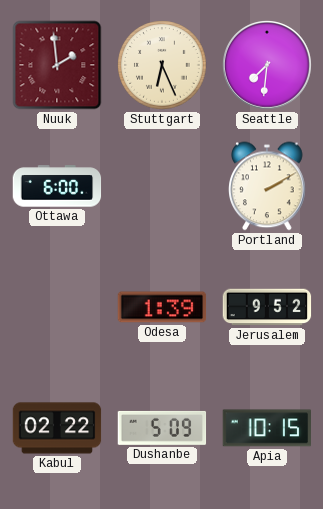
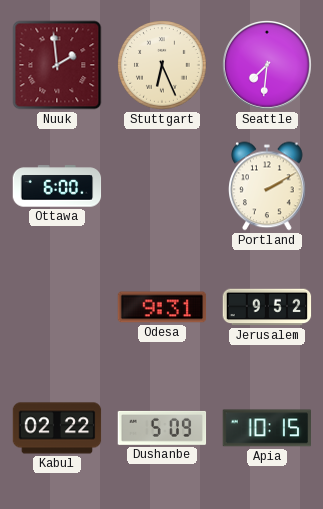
Odesa: 1:39 -> 9:31
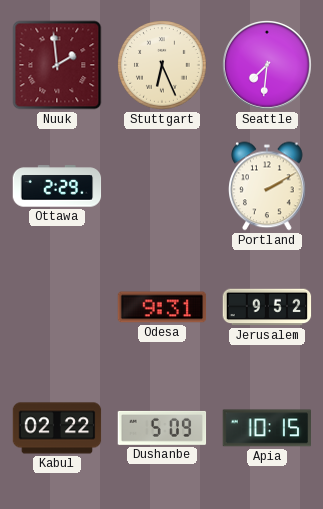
Ottawa: 6:00 -> 2:29
